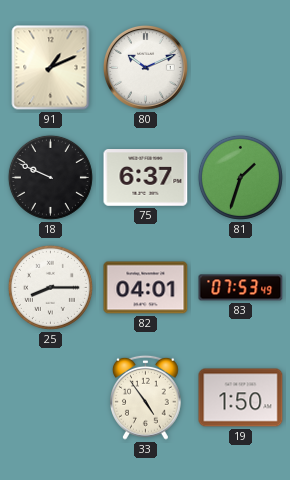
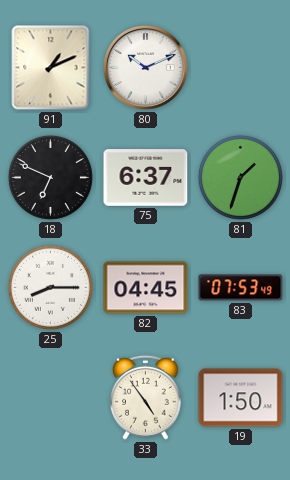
18: 9:49 -> 6:49
82: 04:01 -> 04:45
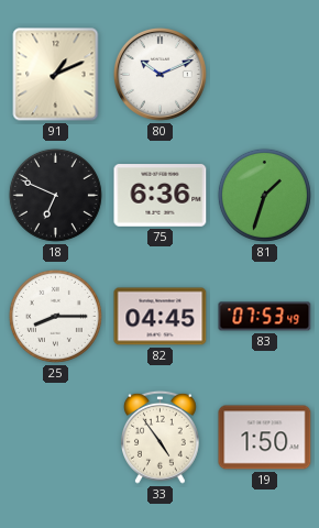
75: 6:37 -> 6:36
